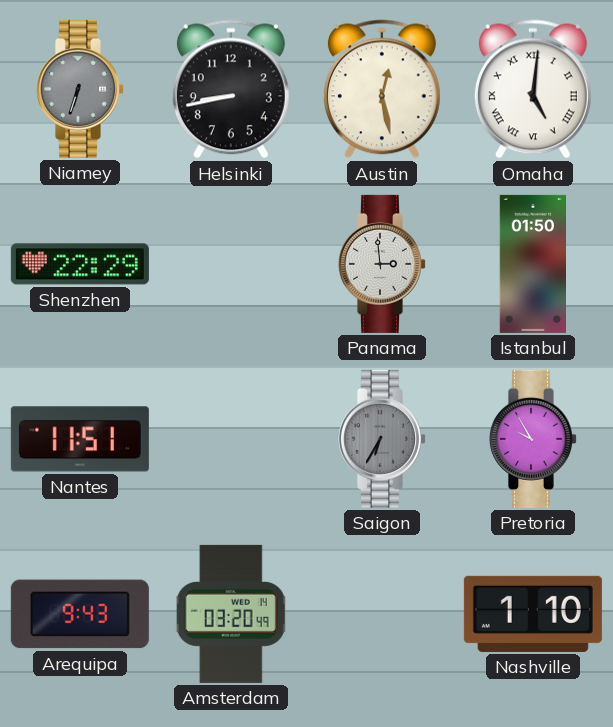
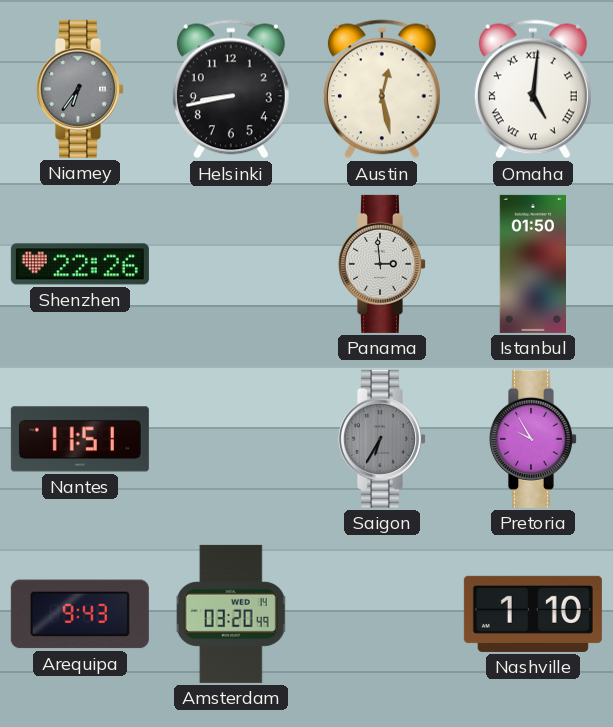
Niamey: 6:33 -> 6:36
Shenzhen: 22:29 -> 22:26
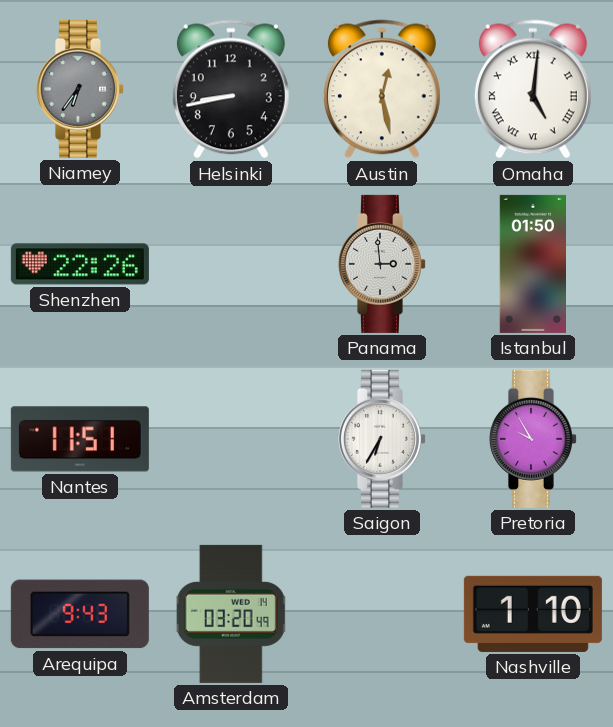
Saigon dial: grey -> white
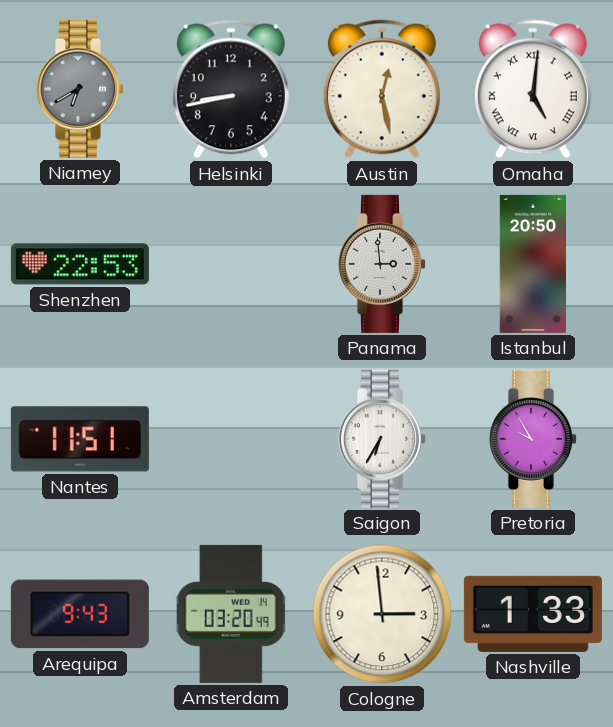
Niamey: 6:36 -> 6:40
Shenzhen: 22:26 -> 22:53
Istanbul: 01:50 -> 20:50
Cologne: none -> 2:59
Nashville: 1:10 -> 1:33
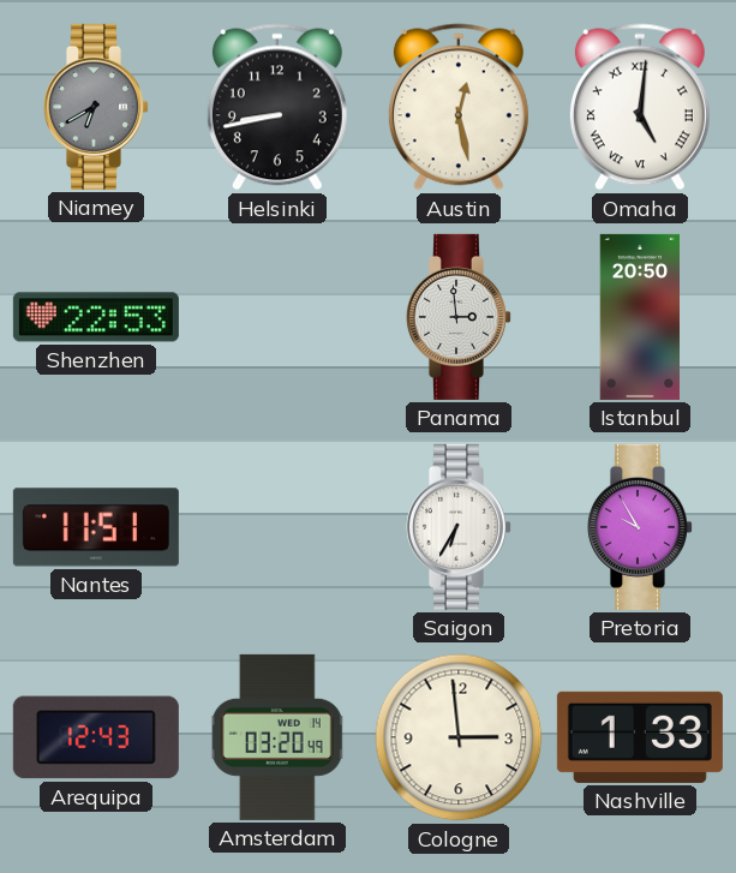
Arequipa: 9:43 -> 12:43
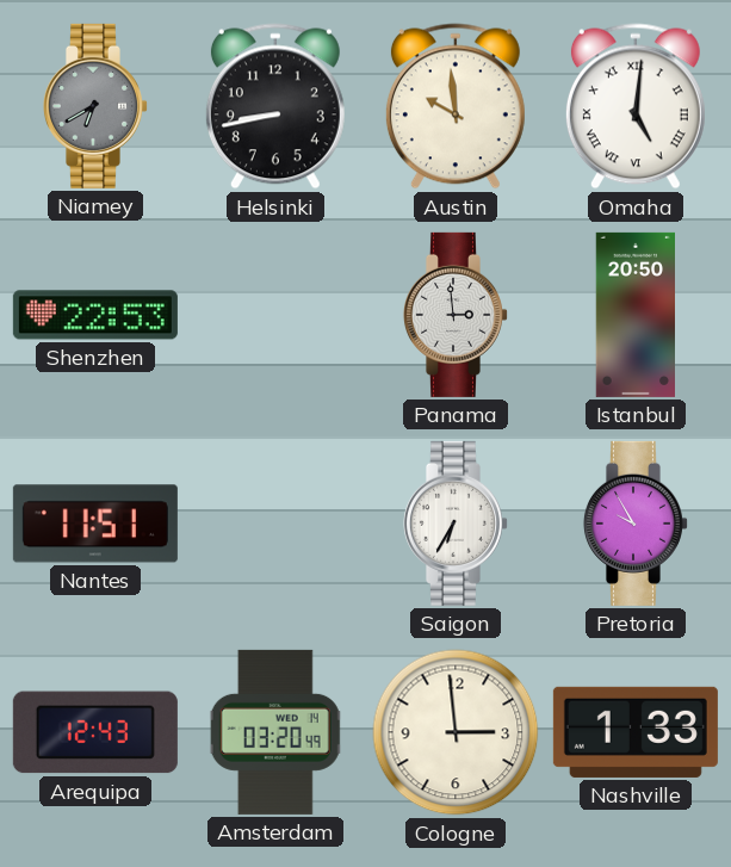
Austin: 12:28 -> 9:59
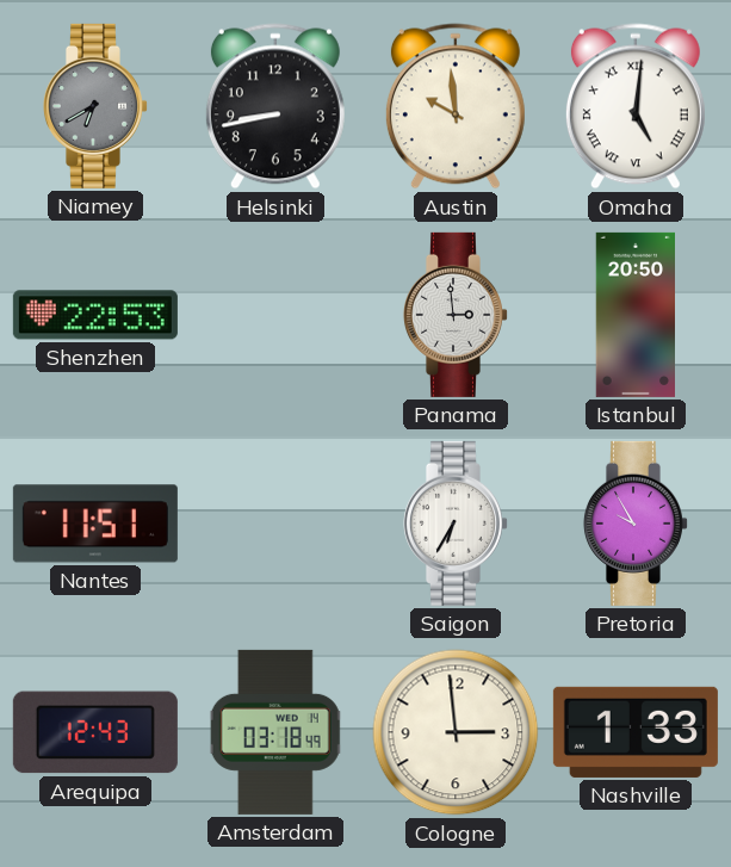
Amsterdam: 03:20 -> 03:18
